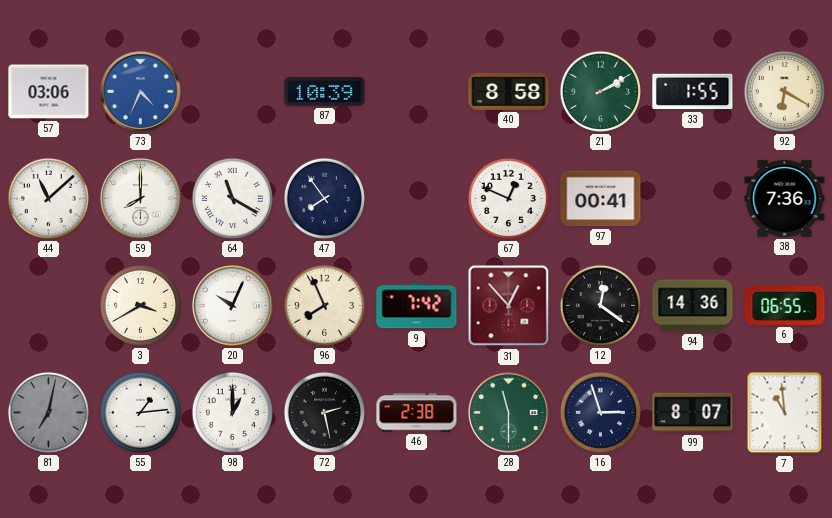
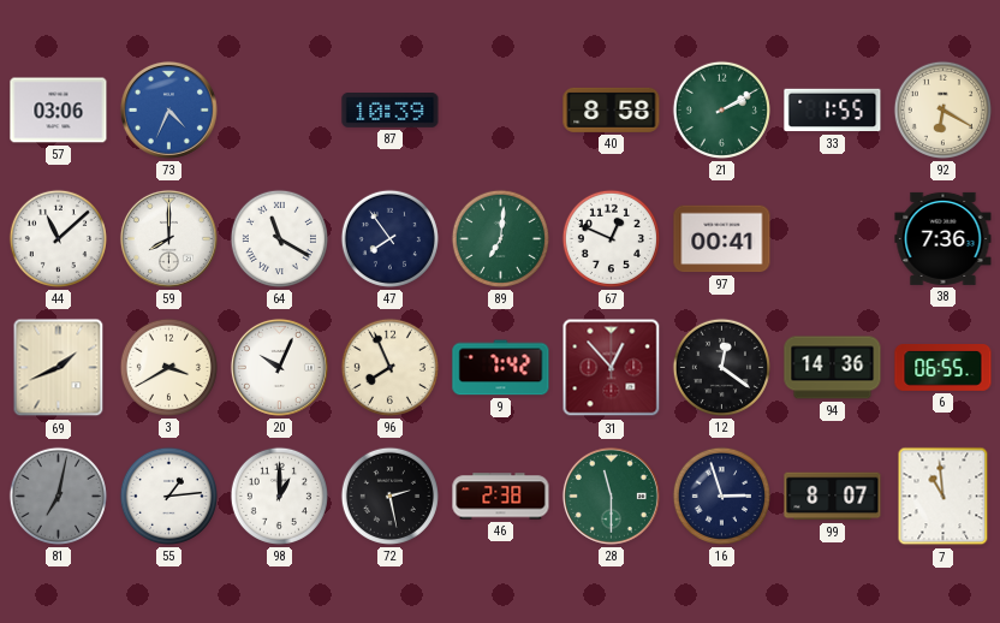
89: none -> 7:01
69: none -> 1:41
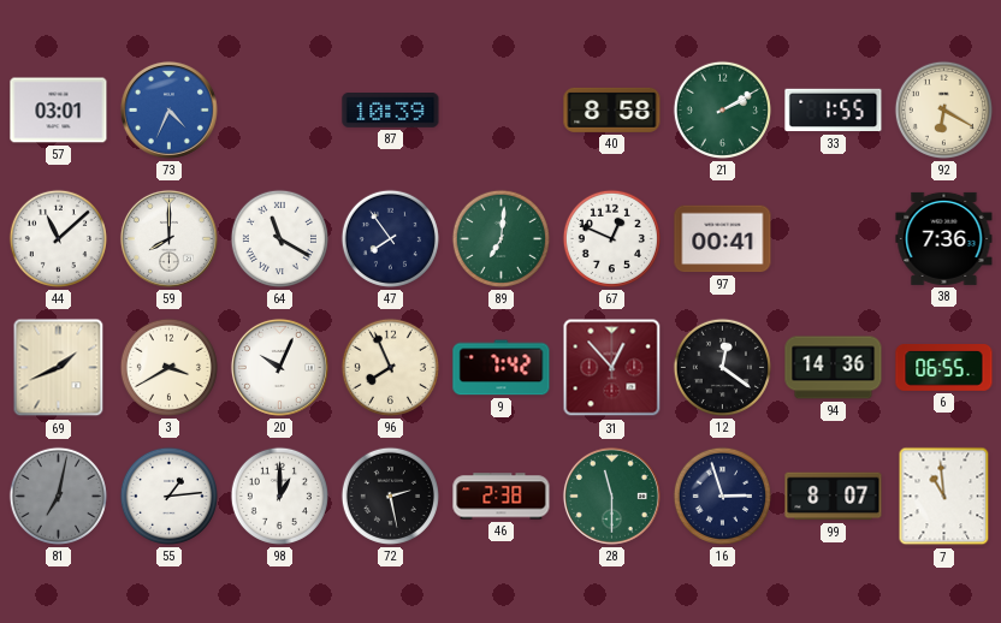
57: 03:06 -> 03:01
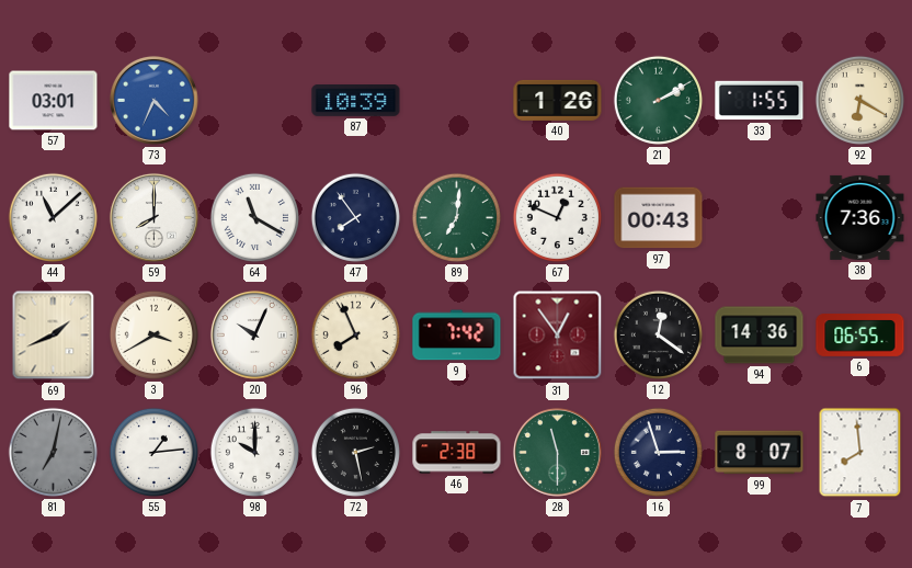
40: 8:58 -> 1:26
97: 00:41 -> 00:43
31: 12:53 -> 12:54
98: 1:00 -> 10:00
7: 10:59 -> 7:59
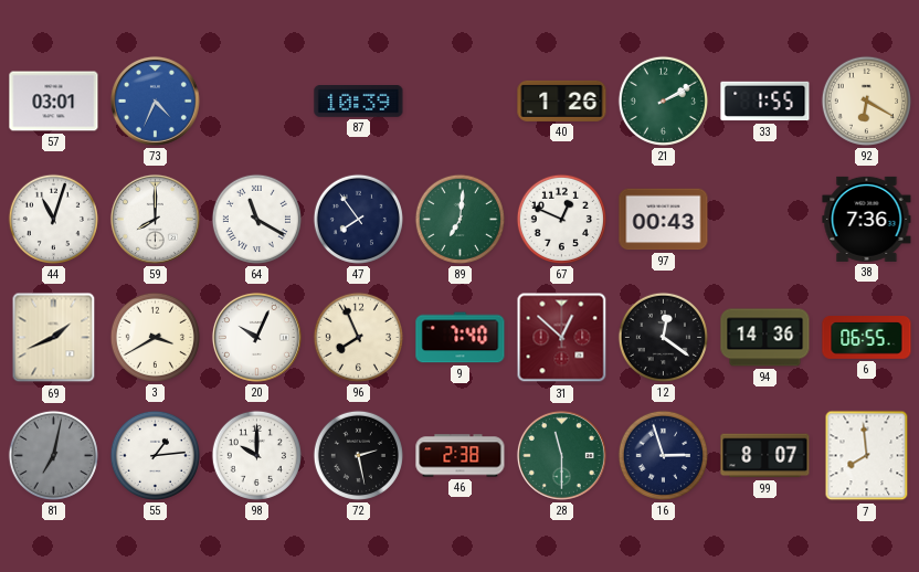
44: 11:08 -> 11:03
9: 7:42 -> 7:40
31: 12:54 -> 12:52
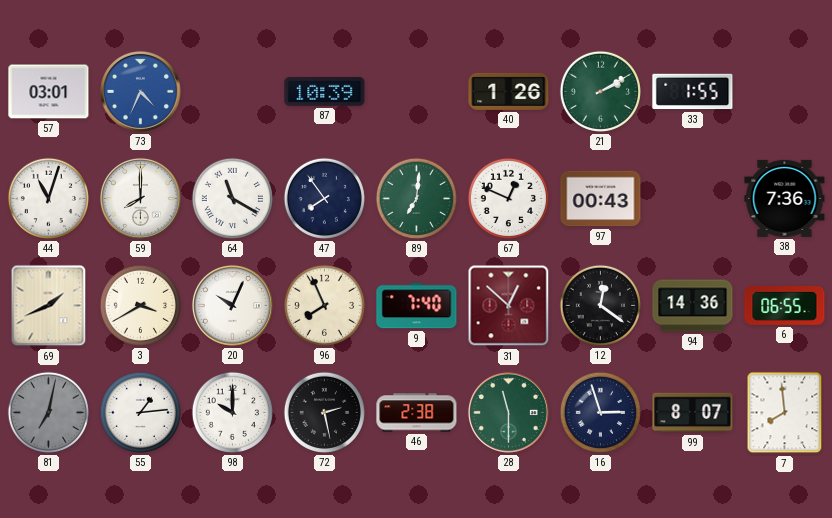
92: 6:20 -> none
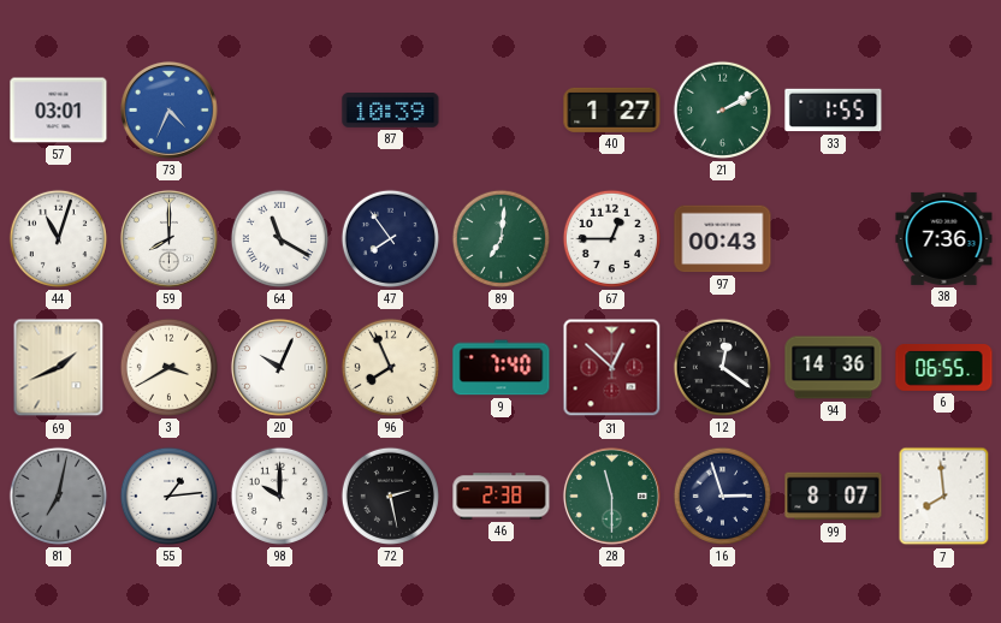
40: 1:26 -> 1:27
67: 12:49 -> 12:45
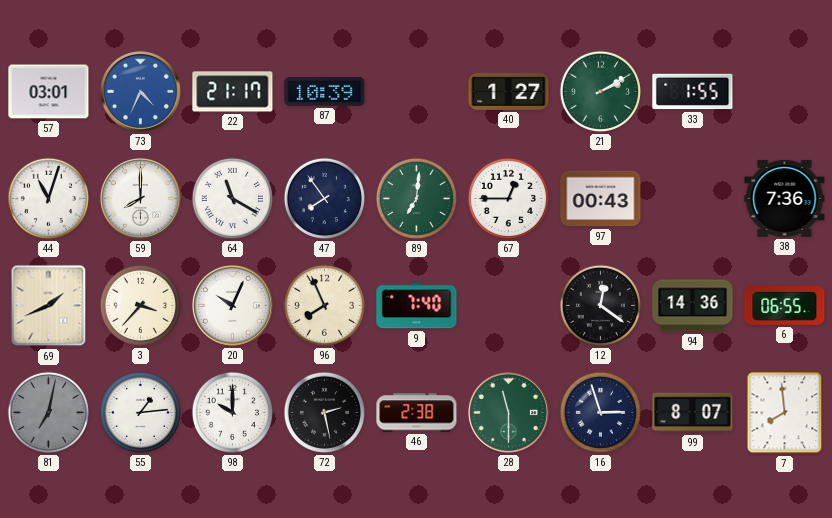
22: none -> 21:17
3: 3:40 -> 3:37
31: 12:52 -> none
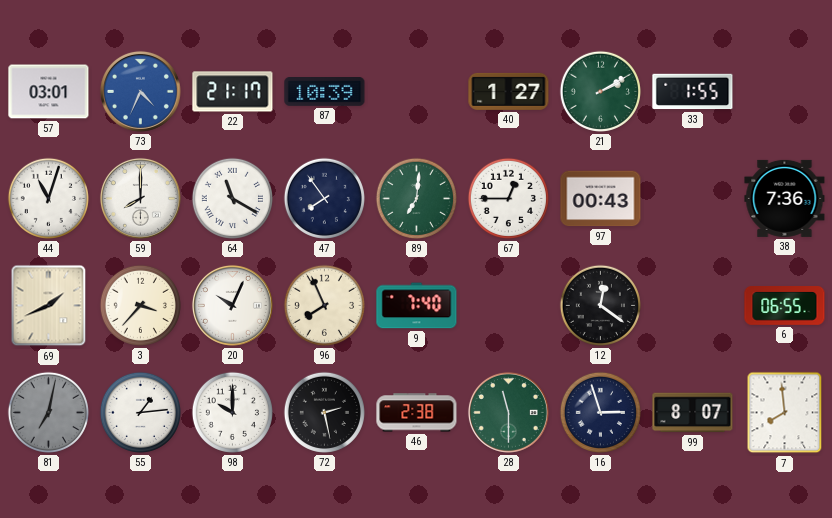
94: 14:36 -> none
